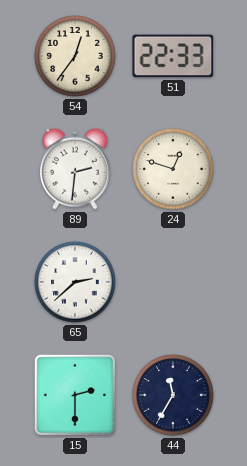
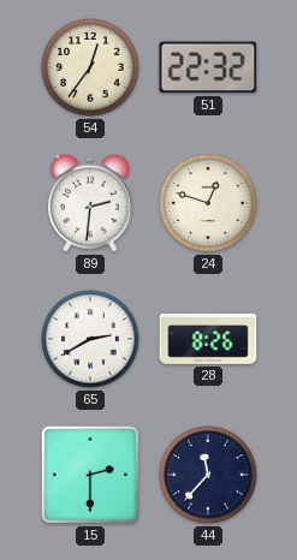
51: 22:33 -> 22:32
65: 2:38 -> 2:40
28: none -> 8:26
44: 11:35 -> 11:37
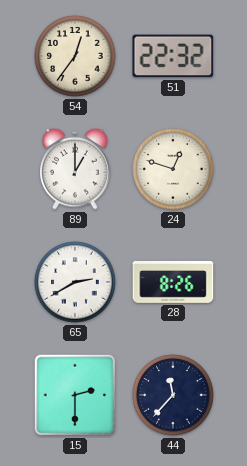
89: 2:31 -> 1:00
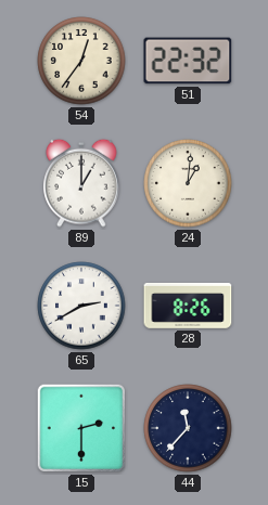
24: 12:48 -> 1:01
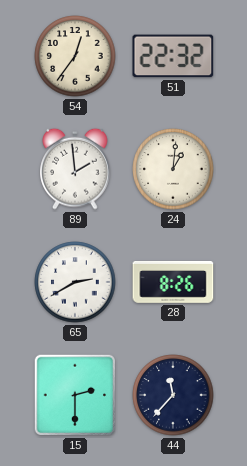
89: 1:00 -> 1:59
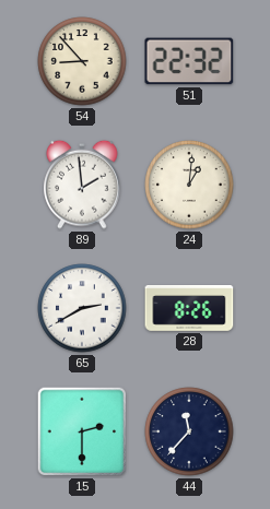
54: 12:36 -> 8:53
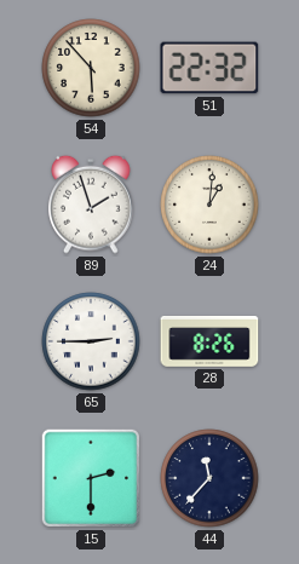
54: 8:53 -> 5:53
89: 1:59 -> 1:57
65: 2:40 -> 2:45
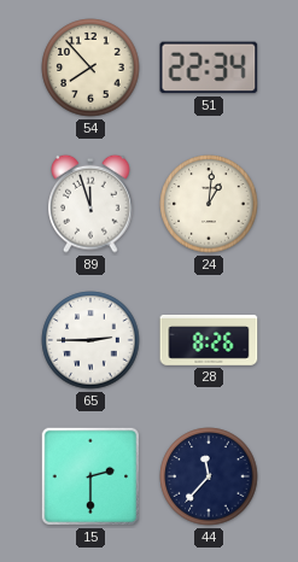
54: 5:53 -> 7:53
51: 22:32 -> 22:34
89: 1:57 -> 11:57
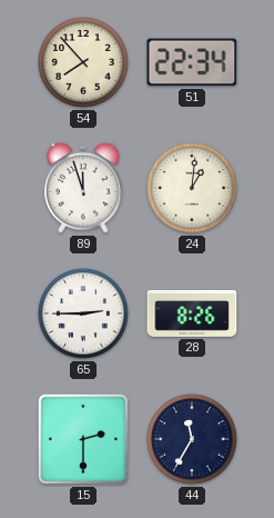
44: 11:37 -> 11:35
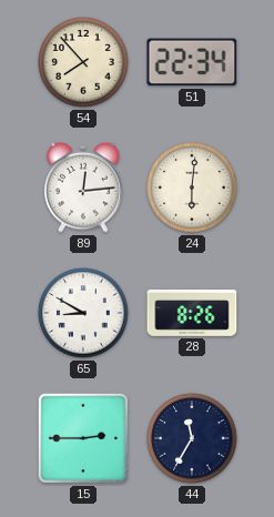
89: 11:57 -> 12:14
24: 1:01 -> 6:01
65: 2:45 -> 8:50
15: 2:30 -> 2:45
